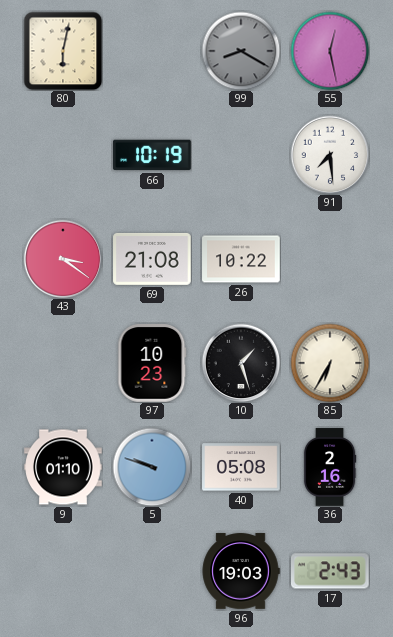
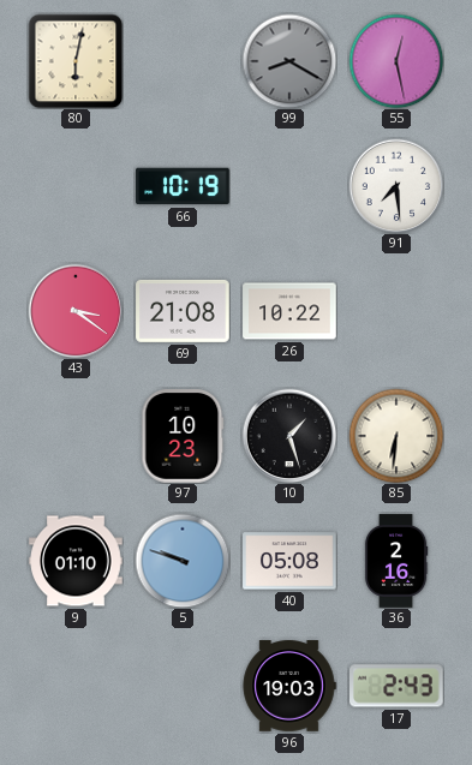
85: 6:35 -> 6:31
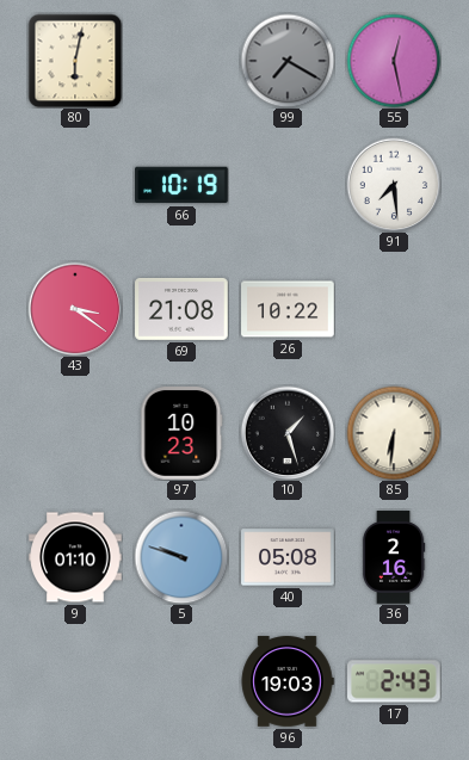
99: 8:20 -> 7:20
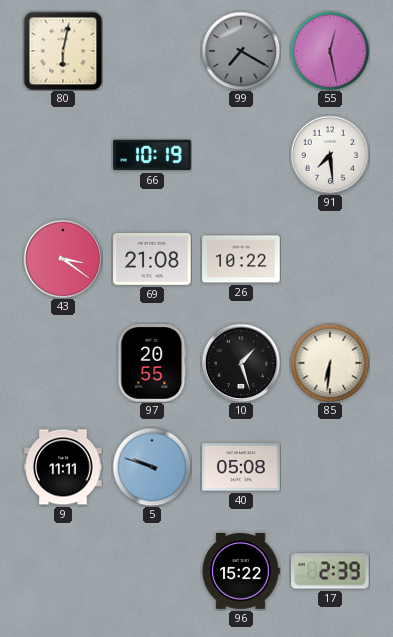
97: 10:23 -> 20:55
9: 01:10 -> 11:11
36: 2:16 -> none
96: 19:03 -> 15:22
17: 2:43 -> 2:39
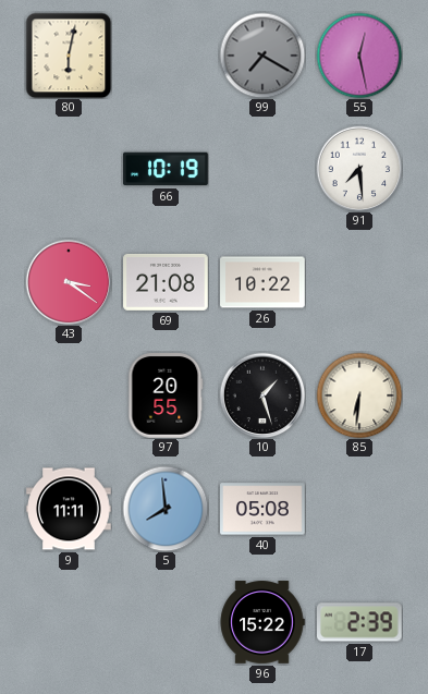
5: 9:48 -> 7:59
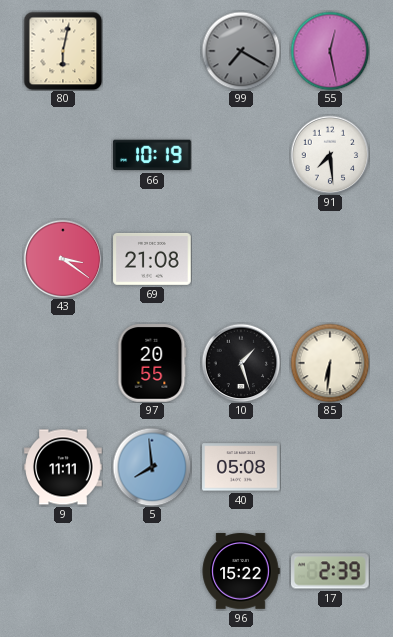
26: 10:22 -> none
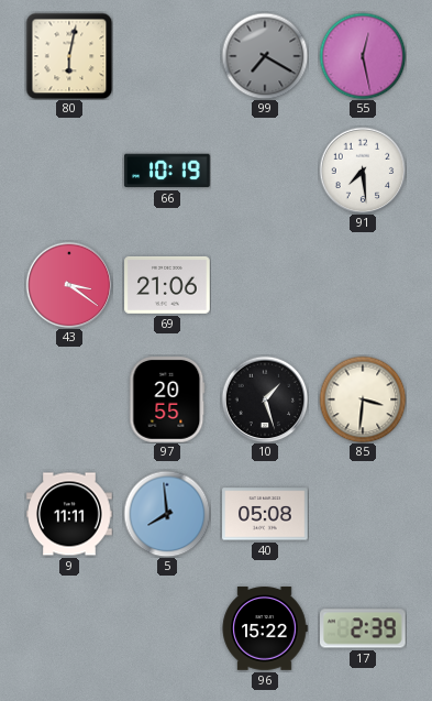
69: 21:08 -> 21:06
85: 6:31 -> 3:31
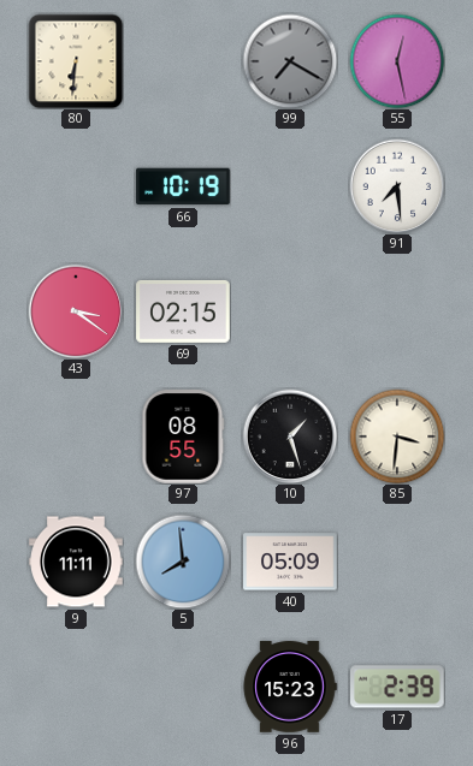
80: 6:02 -> 6:31
69: 21:06 -> 02:15
97: 20:55 -> 08:55
40: 05:08 -> 05:09
96: 15:22 -> 15:23
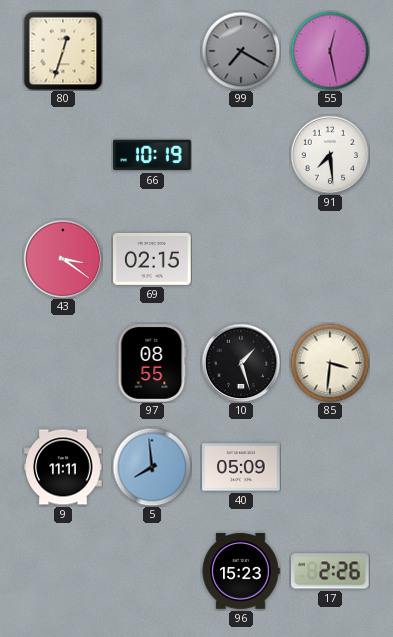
80: 6:31 -> 12:33
17: 2:39 -> 2:26
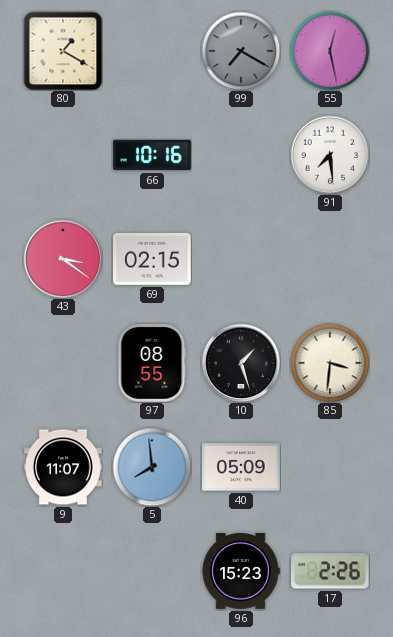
80: 12:33 -> 1:20
66: 10:19 -> 10:16
9: 11:11 -> 11:07
